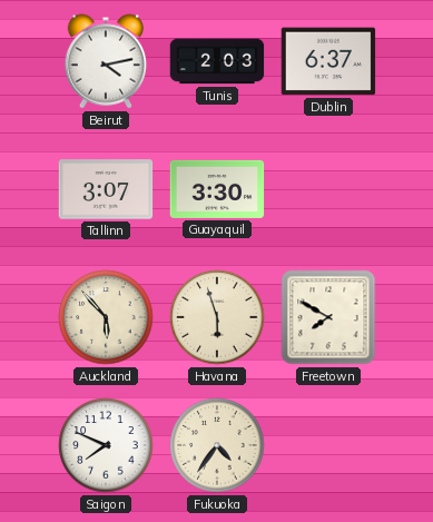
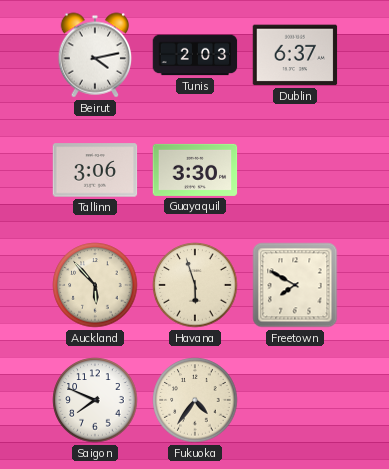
Tallinn: 3:07 -> 3:06
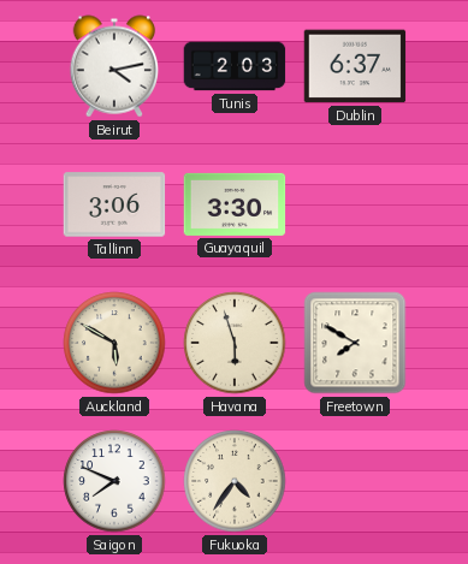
Auckland: 5:53 -> 5:50
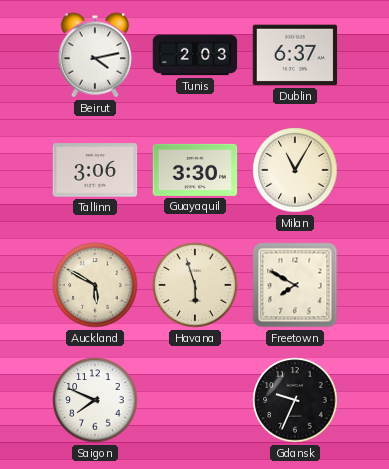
Milan: none -> 11:05
Fukuoka: 4:36 -> none
Gdansk: none -> 9:34
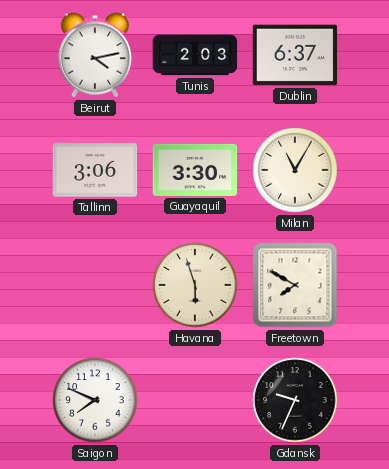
Auckland: 5:50 -> none
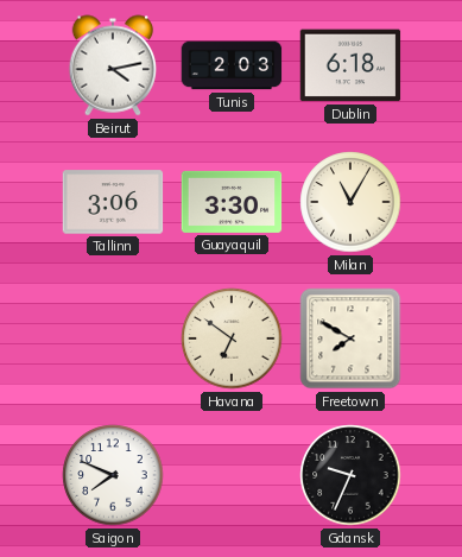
Dublin: 6:37 -> 6:18
Havana: 5:57 -> 6:51
